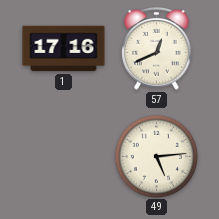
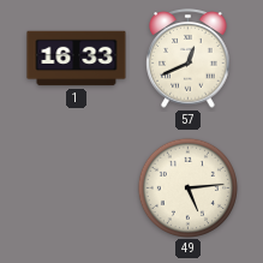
1: 17:16 -> 16:33
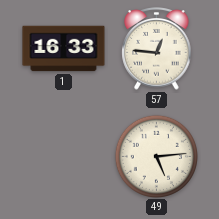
57: 12:41 -> 12:46
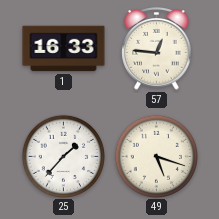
25: none -> 1:37
49: 5:14 -> 5:18
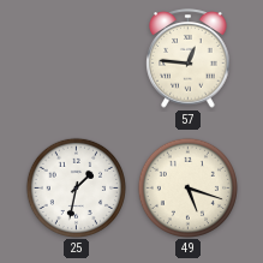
1: 16:33 -> none
25: 1:37 -> 1:32
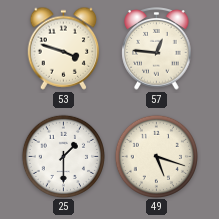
53: none -> 3:48
25: 1:32 -> 1:30
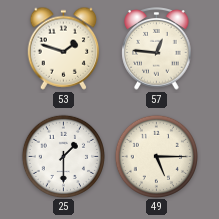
53: 3:48 -> 1:48
49: 5:18 -> 5:15
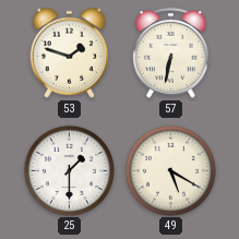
57: 12:46 -> 6:32
49: 5:15 -> 5:20
